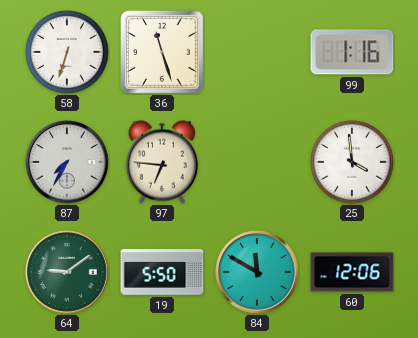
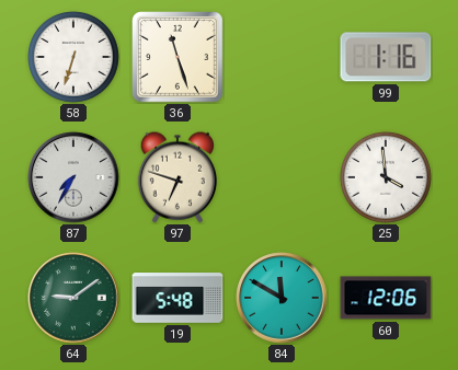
97: 6:46 -> 6:48
19: 5:50 -> 5:48
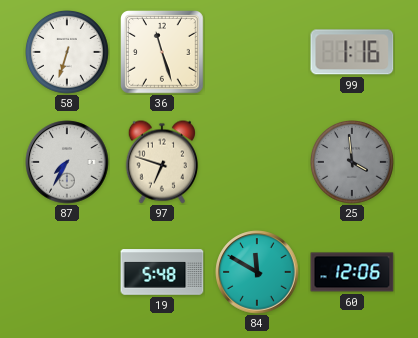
25 dial: white -> grey
64: 9:09 -> none
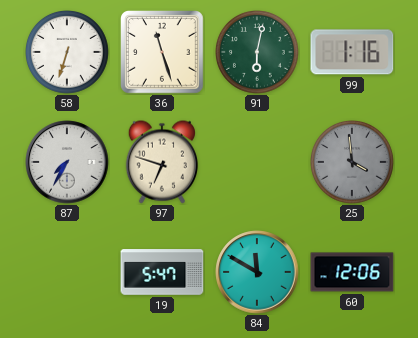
91: none -> 6:02
19: 5:48 -> 5:47
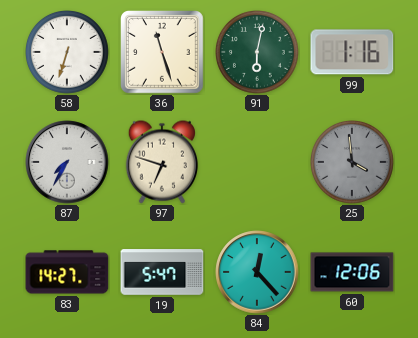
83: none -> 14:27
84: 11:50 -> 12:23
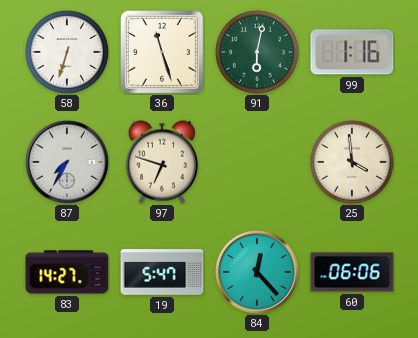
25 dial: grey -> cream
60: 12:06 -> 06:06
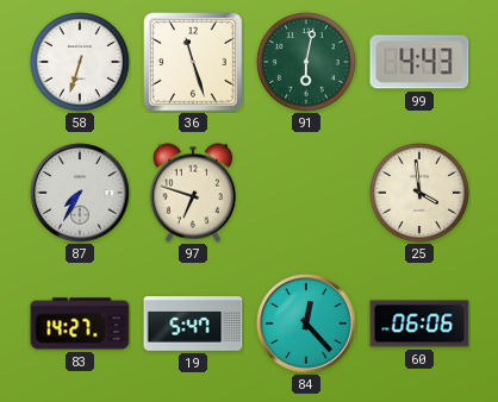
99: 1:16 -> 4:43
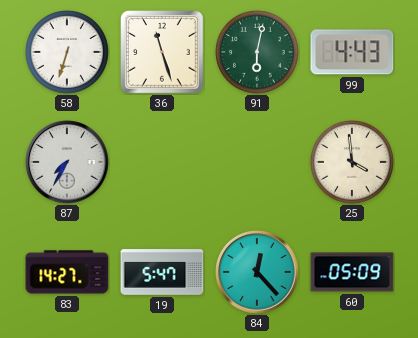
97: 6:48 -> none
60: 06:06 -> 05:09
